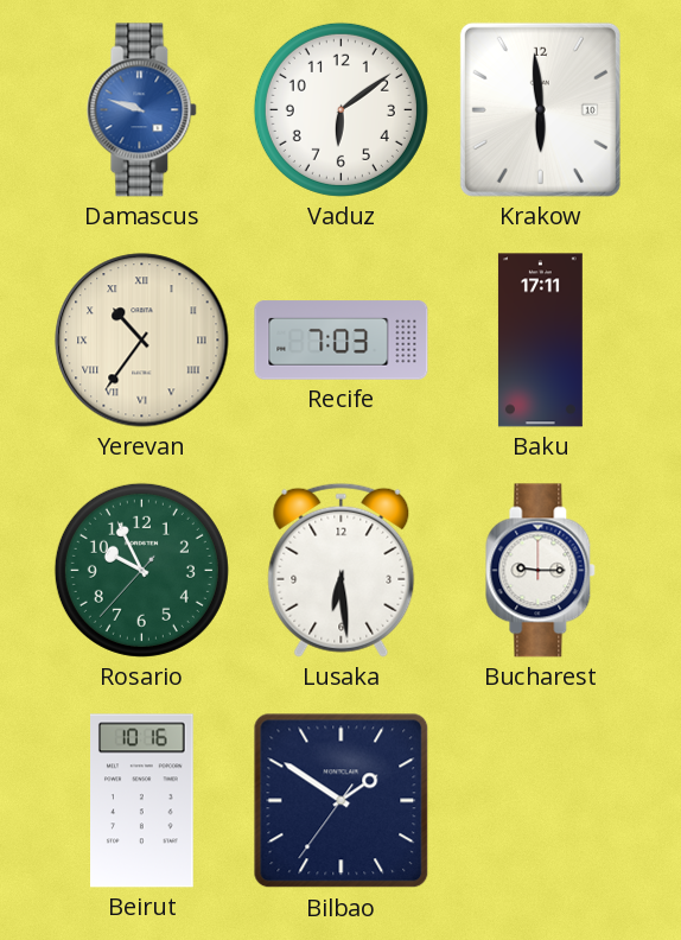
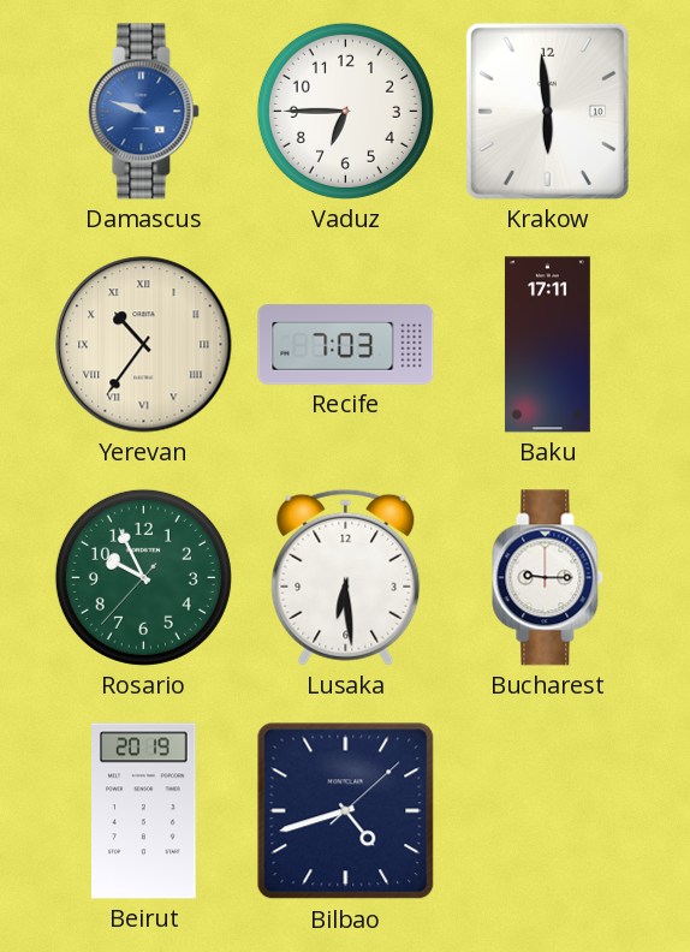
Vaduz: 6:09 -> 6:45
Beirut: 10:16 -> 20:19
Bilbao: 1:50 -> 4:42
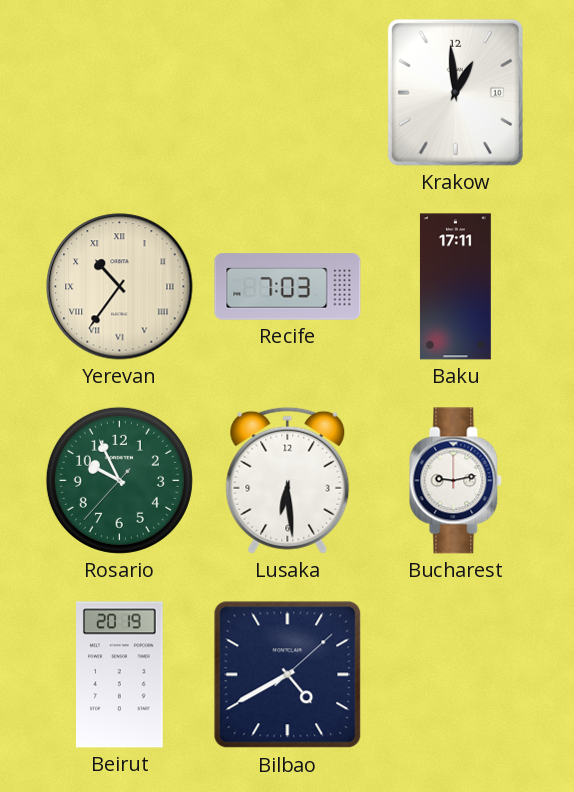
Damascus: 9:48 -> none
Vaduz: 6:45 -> none
Krakow: 5:59 -> 12:59
Bucharest: 9:15 -> 9:13
Bilbao: 4:42 -> 4:40
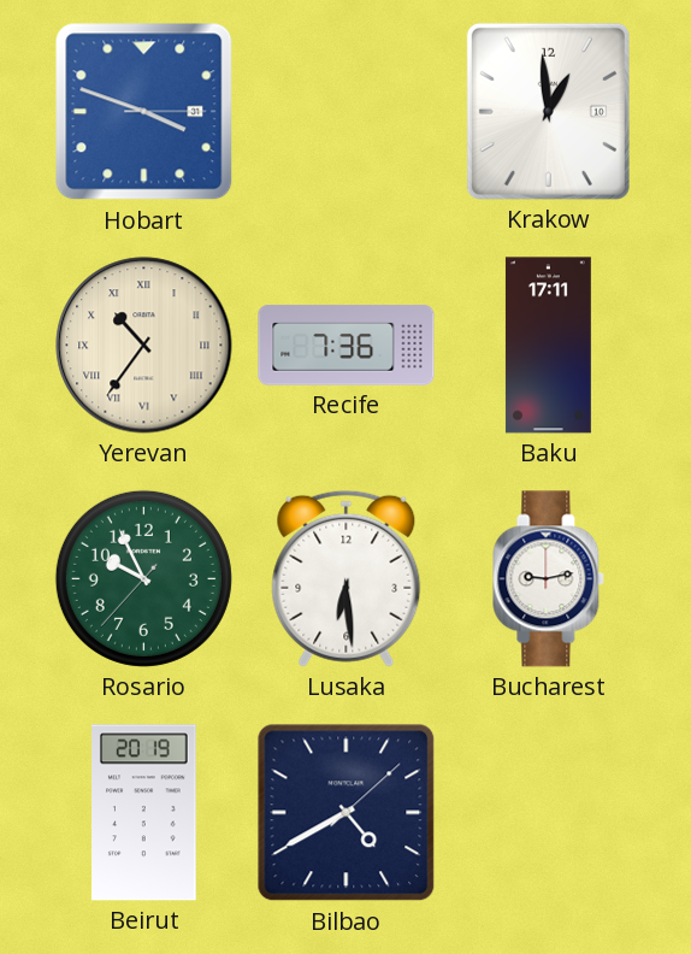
Hobart: none -> 3:48
Recife: 7:03 -> 7:36
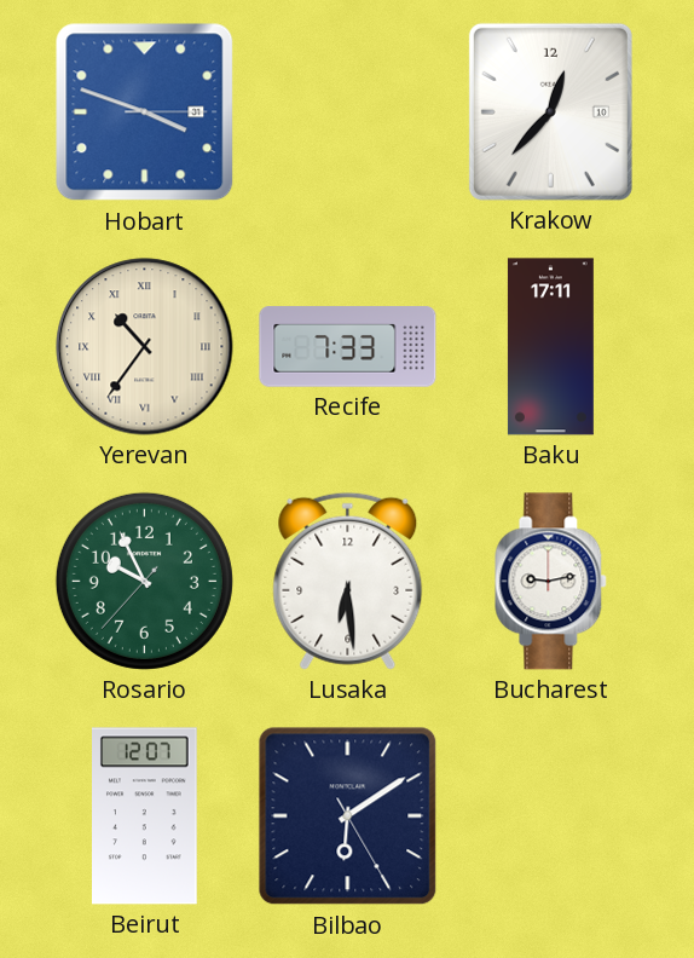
Krakow: 12:59 -> 12:37
Recife: 7:36 -> 7:33
Beirut: 20:19 -> 12:07
Bilbao: 4:40 -> 6:09
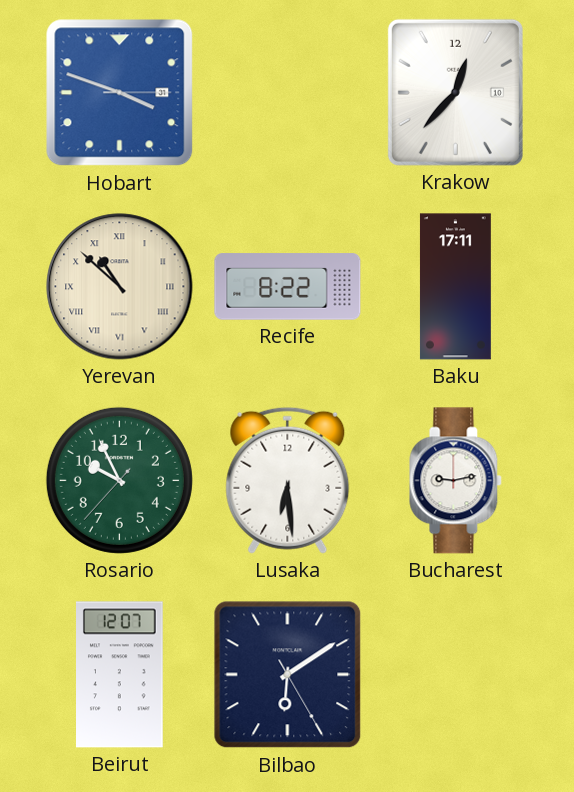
Yerevan: 10:36 -> 10:52
Recife: 7:33 -> 8:22
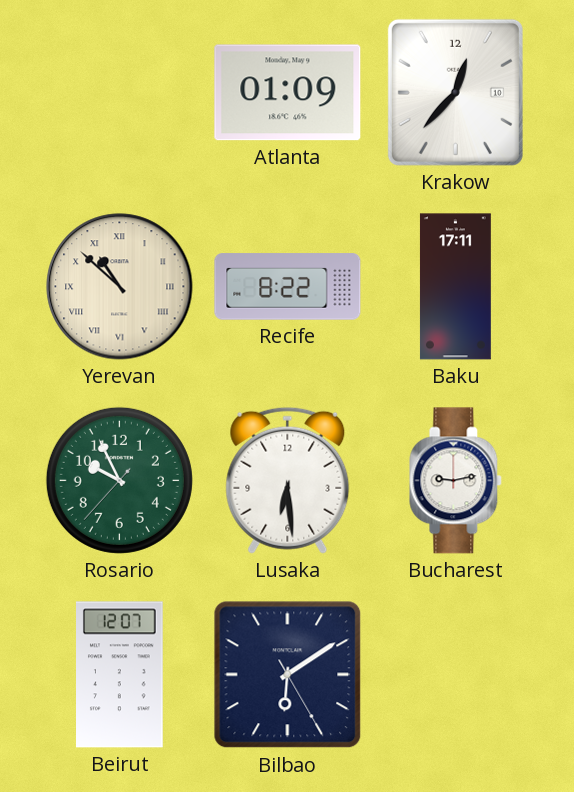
Hobart: 3:48 -> none
Atlanta: none -> 01:09
